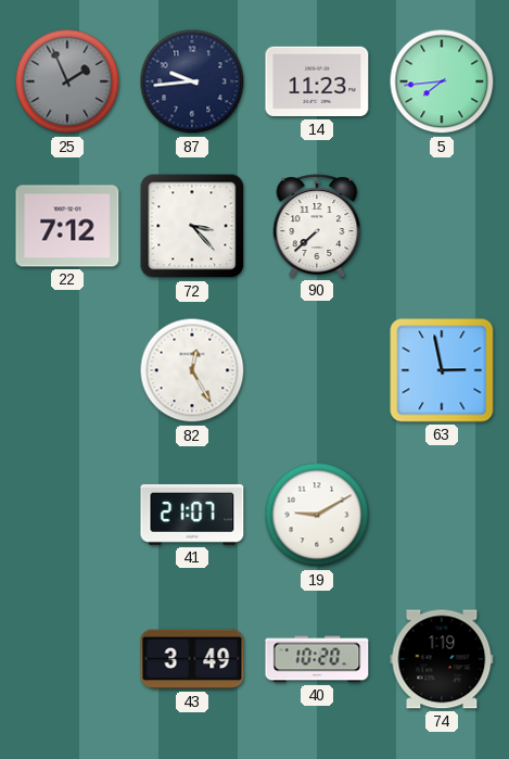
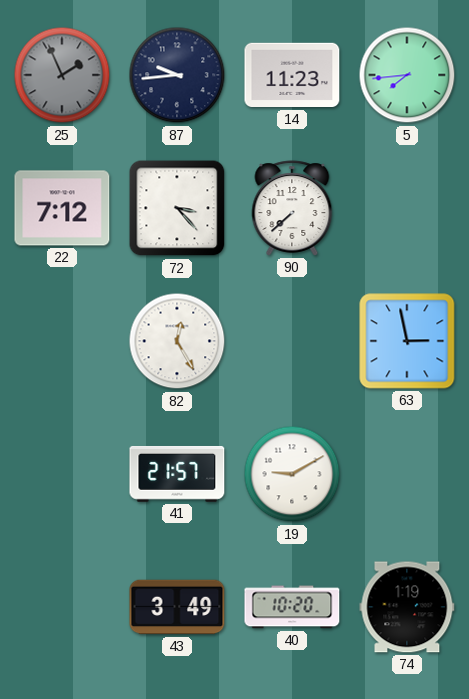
41: 21:07 -> 21:57
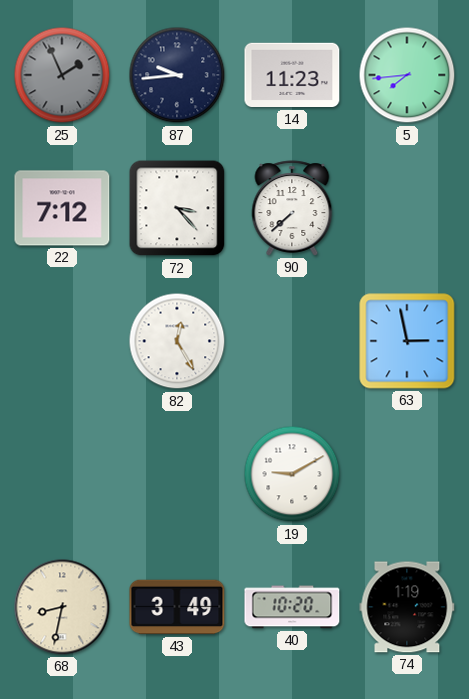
41: 21:57 -> none
68: none -> 8:32
